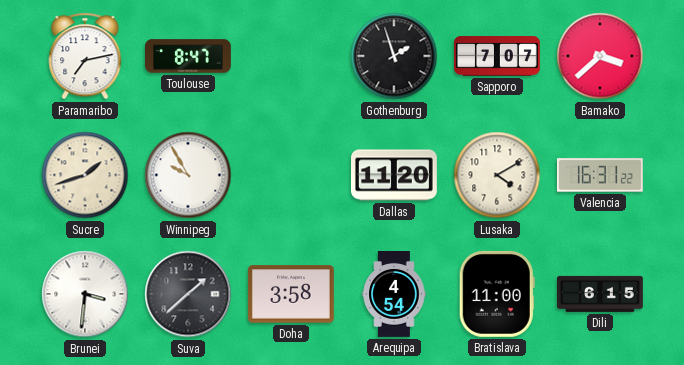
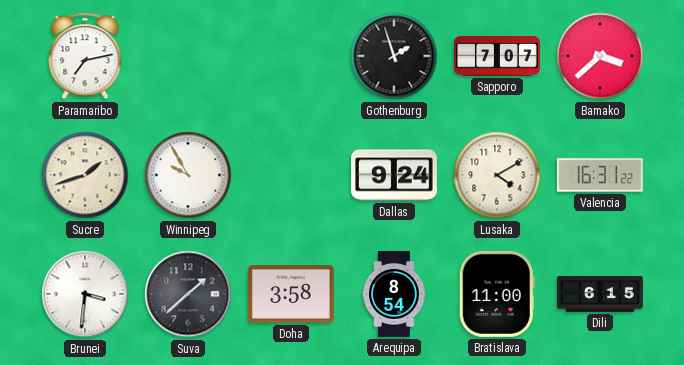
Toulouse: 8:47 -> none
Dallas: 11:20 -> 9:24
Arequipa: 4:54 -> 8:54
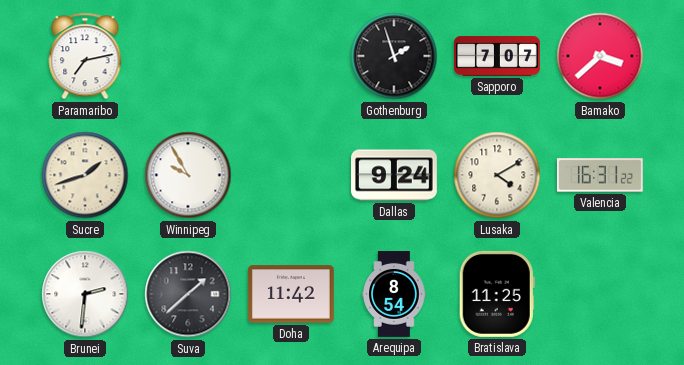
Brunei: 3:31 -> 2:31
Doha: 3:58 -> 11:42
Bratislava: 11:00 -> 11:25
Dili: 6:15 -> none
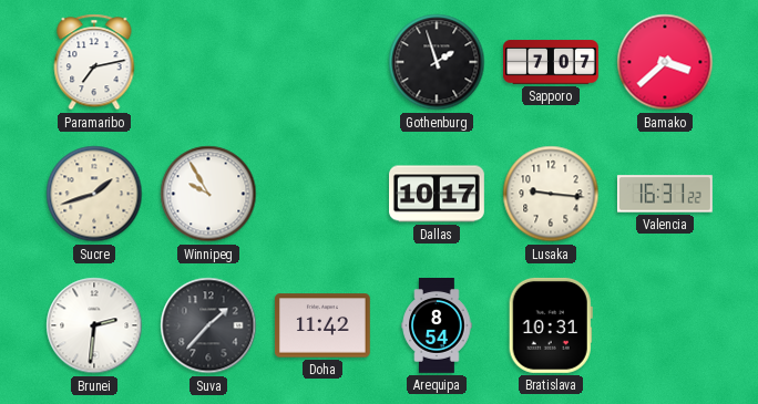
Dallas: 9:24 -> 10:17
Lusaka: 4:10 -> 9:16
Suva: 1:38 -> 1:37
Bratislava: 11:25 -> 10:31
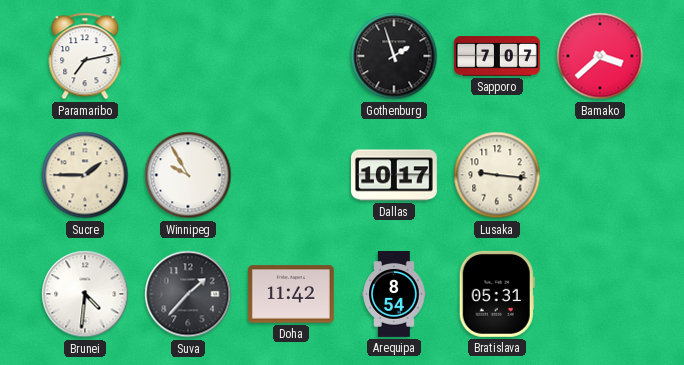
Sucre: 1:42 -> 1:45
Valencia: 16:31 -> none
Brunei: 2:31 -> 4:31
Bratislava: 10:31 -> 05:31
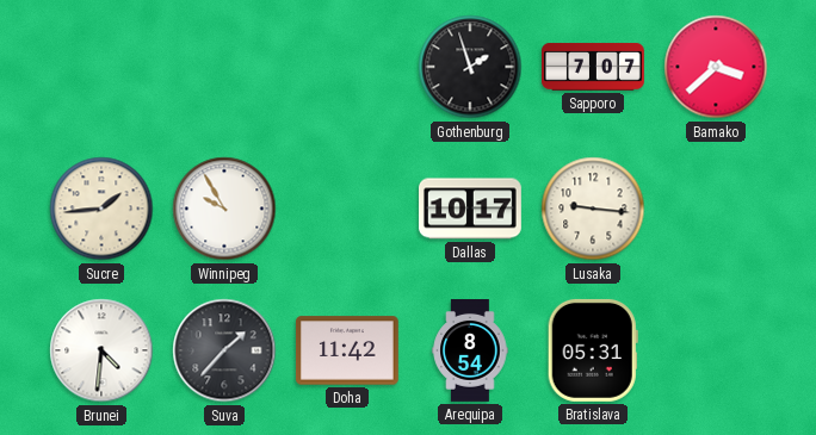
Paramaribo: 7:13 -> none
Sucre: 1:45 -> 1:44
